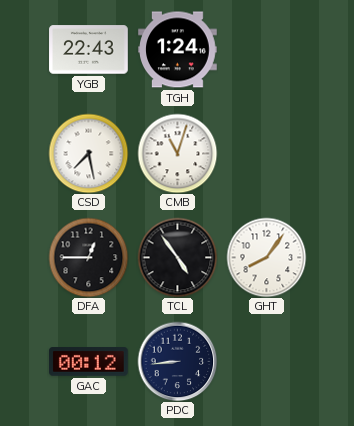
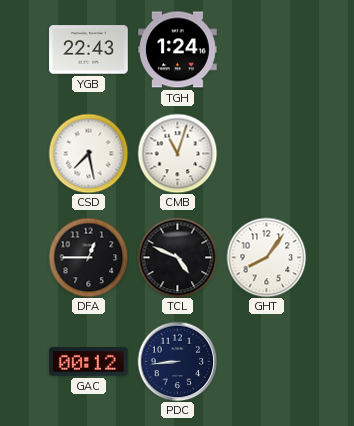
TCL: 4:54 -> 4:49
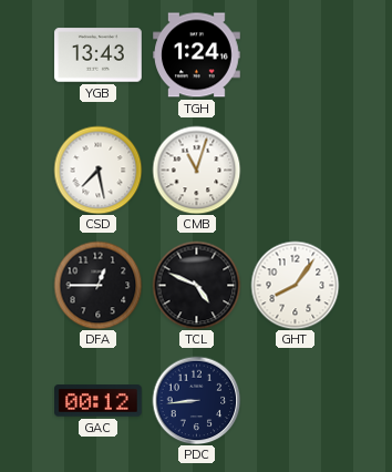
YGB: 22:43 -> 13:43
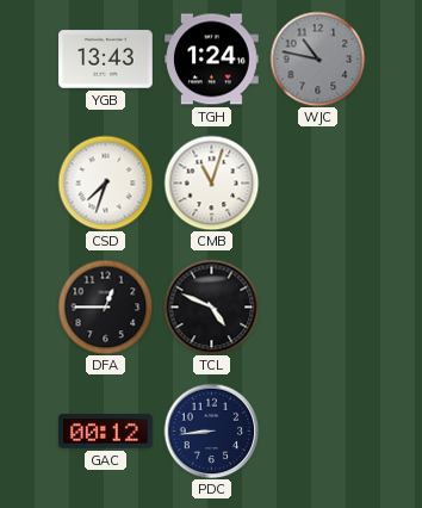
WJC: none -> 10:47
CSD: 7:28 -> 7:33
GHT: 8:06 -> none
